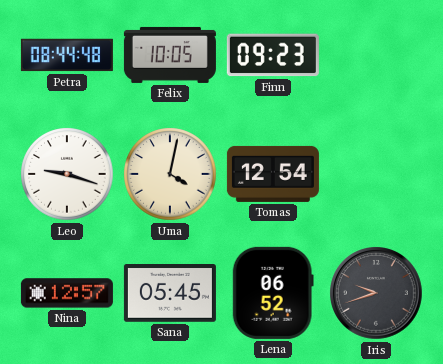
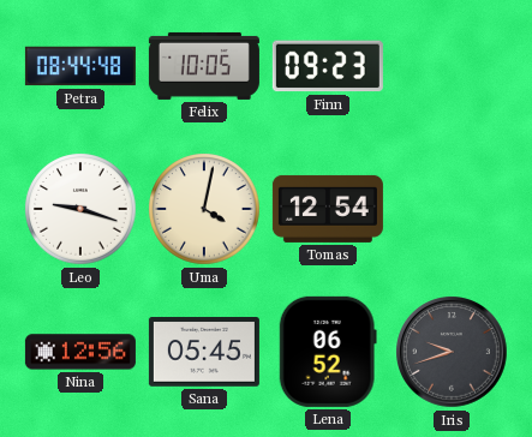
Nina: 12:57 -> 12:56
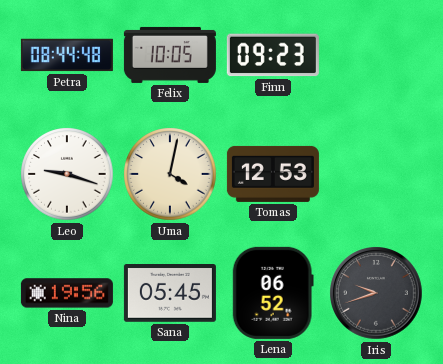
Tomas: 12:54 -> 12:53
Nina: 12:56 -> 19:56
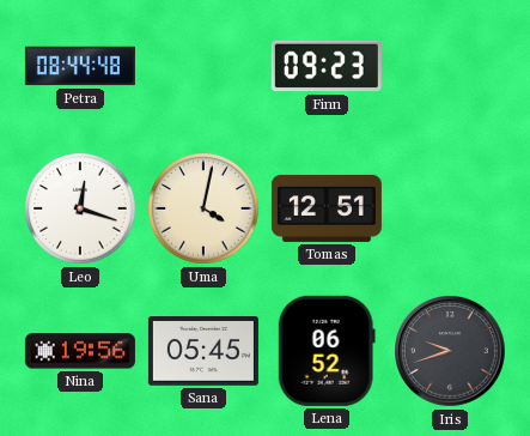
Felix: 10:05 -> none
Leo: 9:18 -> 12:18
Tomas: 12:53 -> 12:51
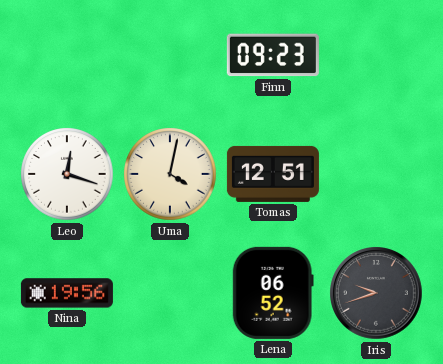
Petra: 08:44 -> none
Sana: 05:45 -> none
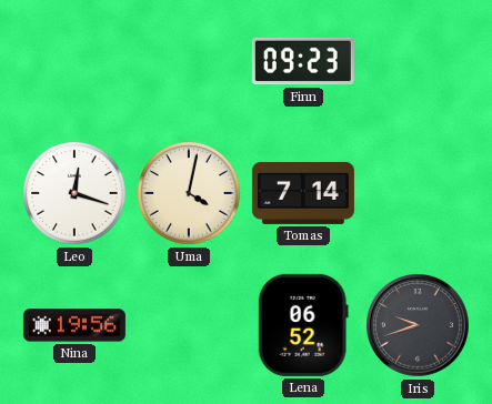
Tomas: 12:51 -> 7:14
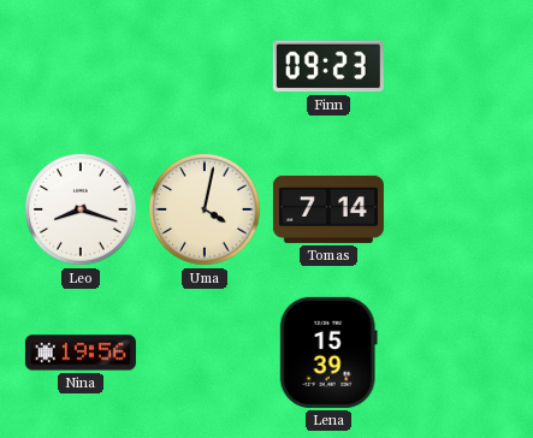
Leo: 12:18 -> 8:18
Lena: 06:52 -> 15:39
Iris: 9:42 -> none
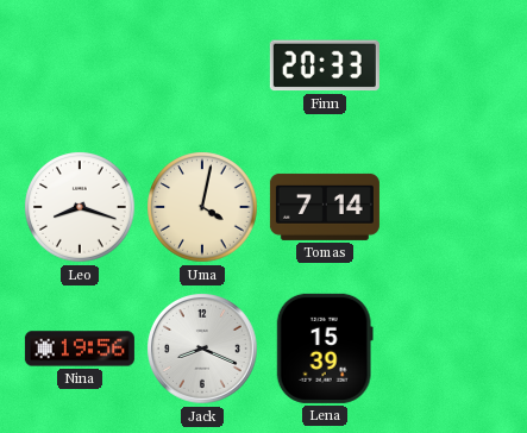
Finn: 09:23 -> 20:33
Jack: none -> 8:19
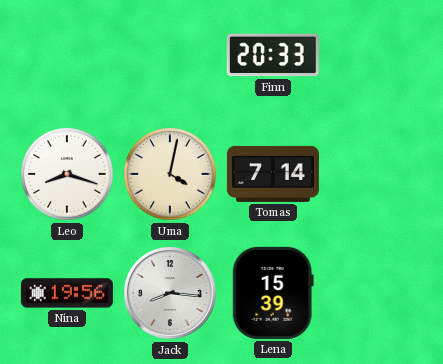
Jack: 8:19 -> 8:16
